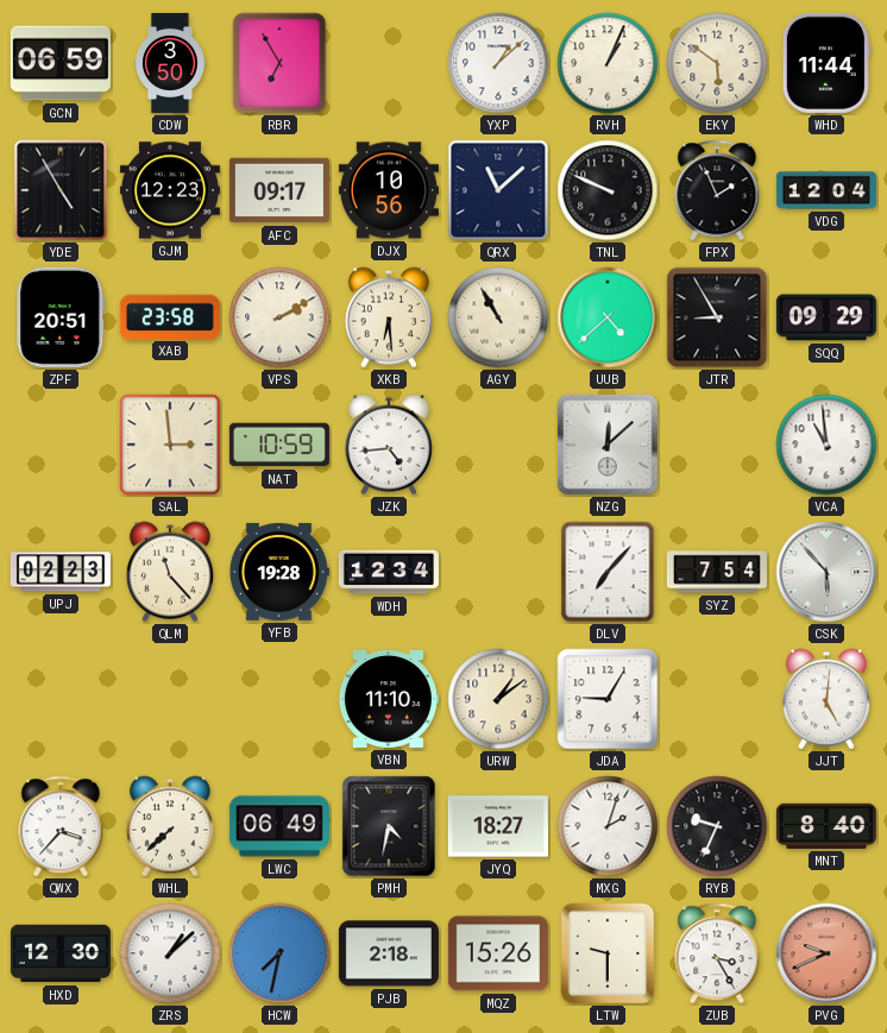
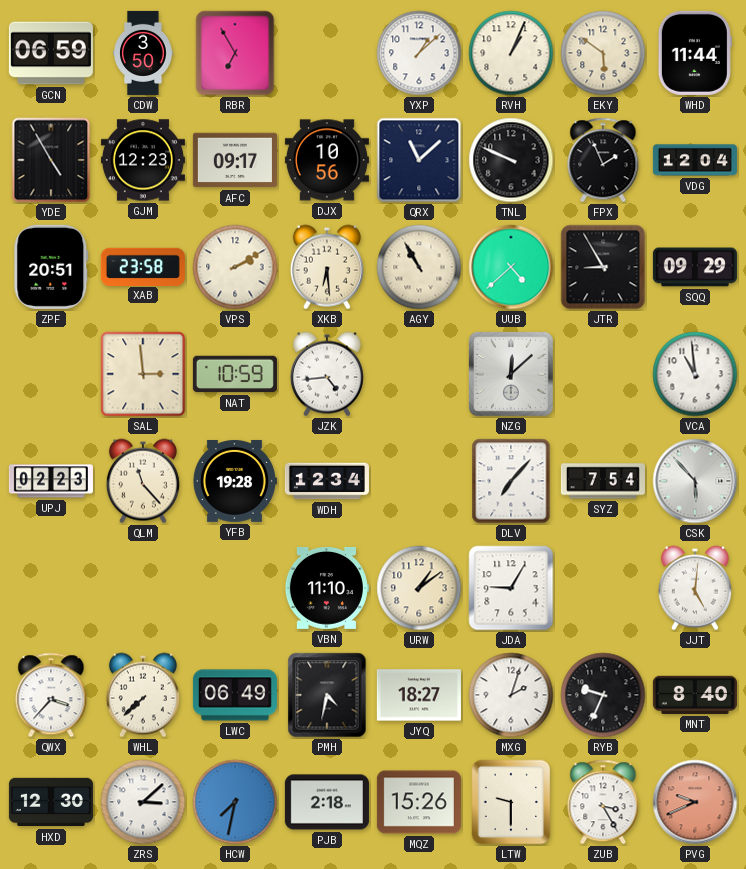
ZRS: 1:08 -> 3:08
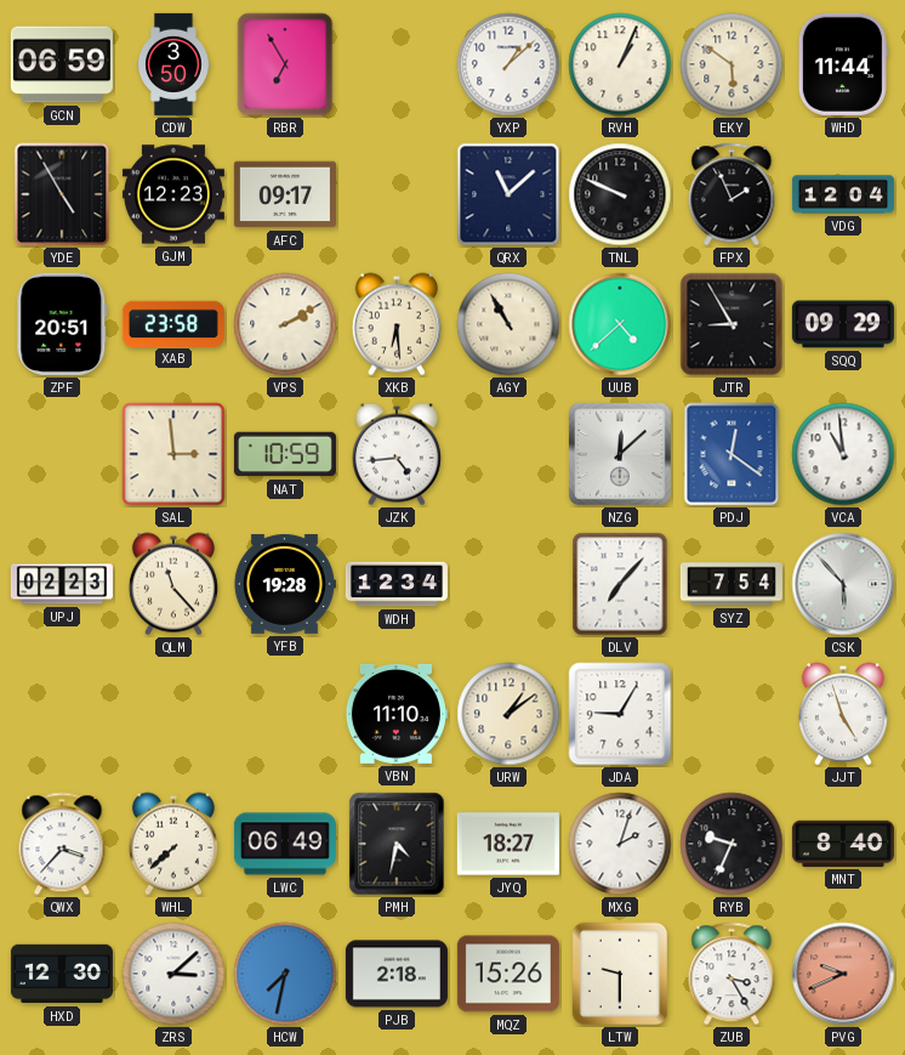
DJX: 10:56 -> none
PDJ: none -> 12:21
JJT: 5:01 -> 4:57
